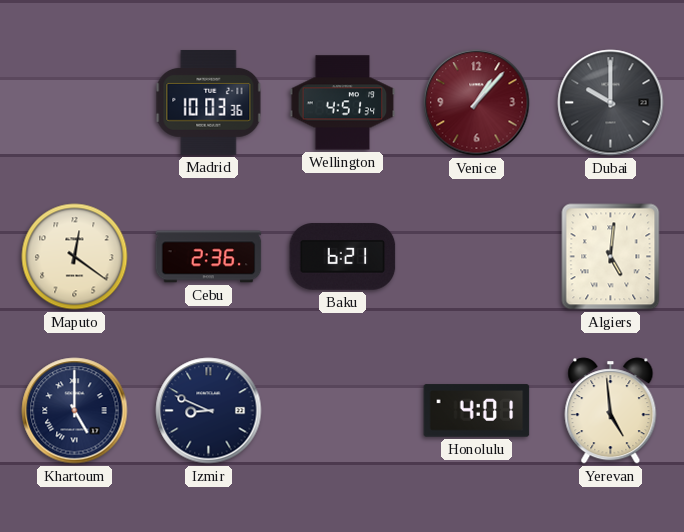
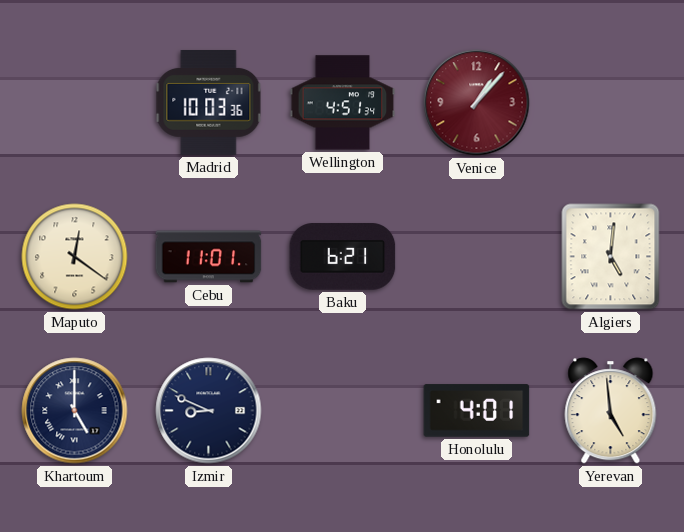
Dubai: 10:00 -> none
Cebu: 2:36 -> 11:01
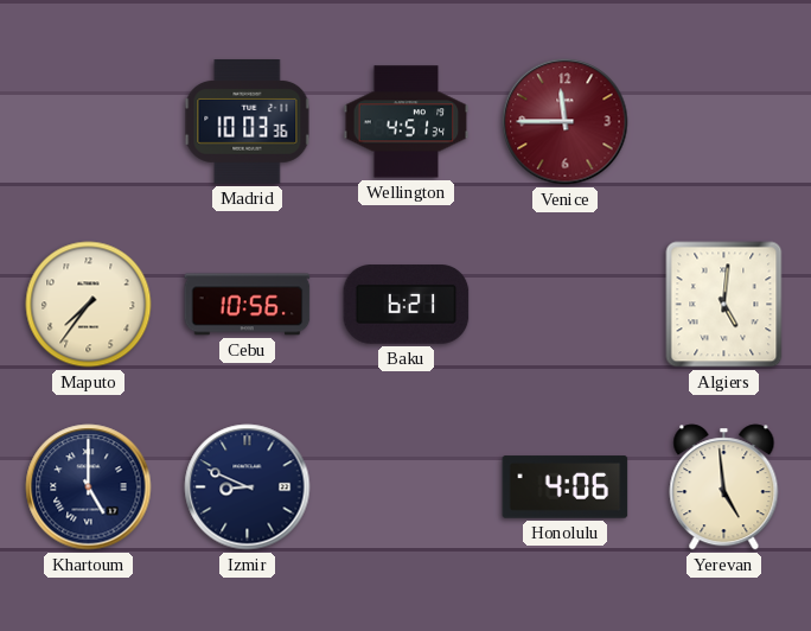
Venice: 1:07 -> 11:45
Maputo: 12:21 -> 7:36
Cebu: 11:01 -> 10:56
Honolulu: 4:01 -> 4:06
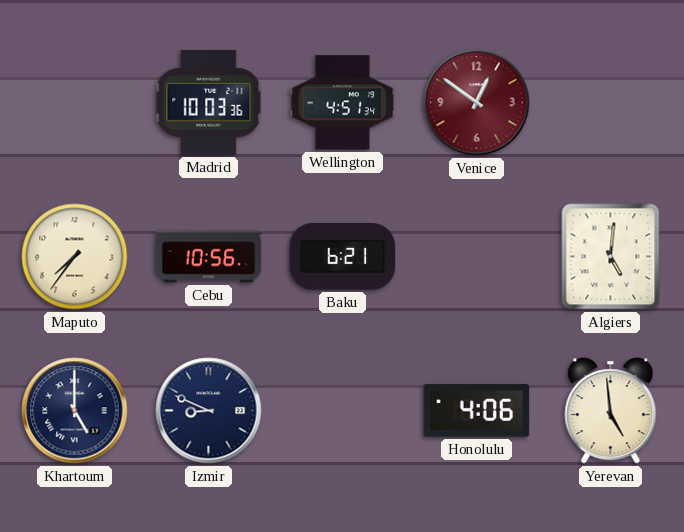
Venice: 11:45 -> 12:51
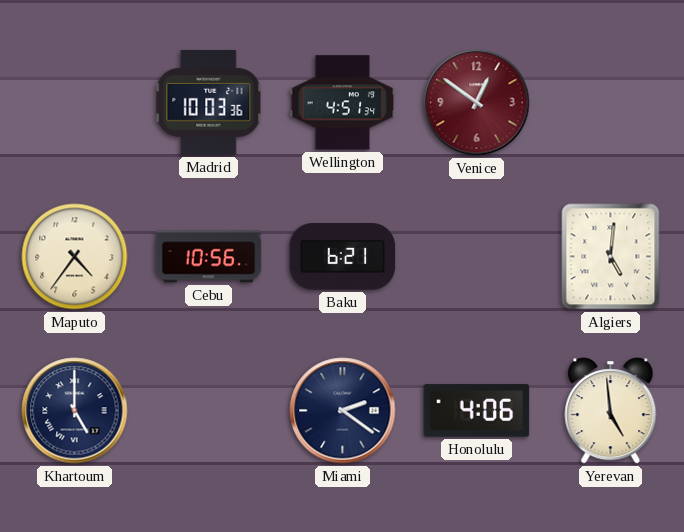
Maputo: 7:36 -> 4:36
Izmir: 8:49 -> none
Miami: none -> 2:21
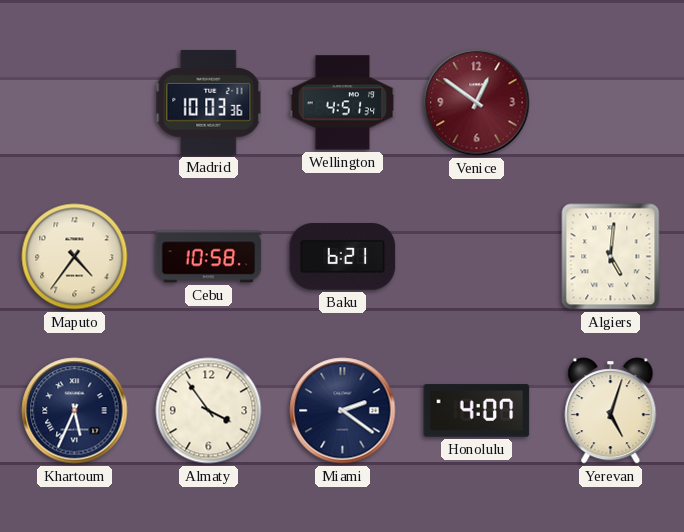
Cebu: 10:56 -> 10:58
Khartoum: 5:00 -> 5:34
Almaty: none -> 3:54
Honolulu: 4:06 -> 4:07
Yerevan: 4:59 -> 5:03
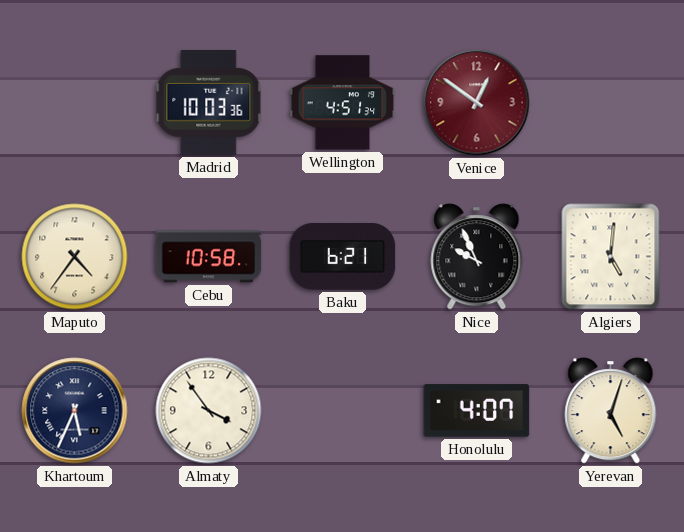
Nice: none -> 9:56
Miami: 2:21 -> none
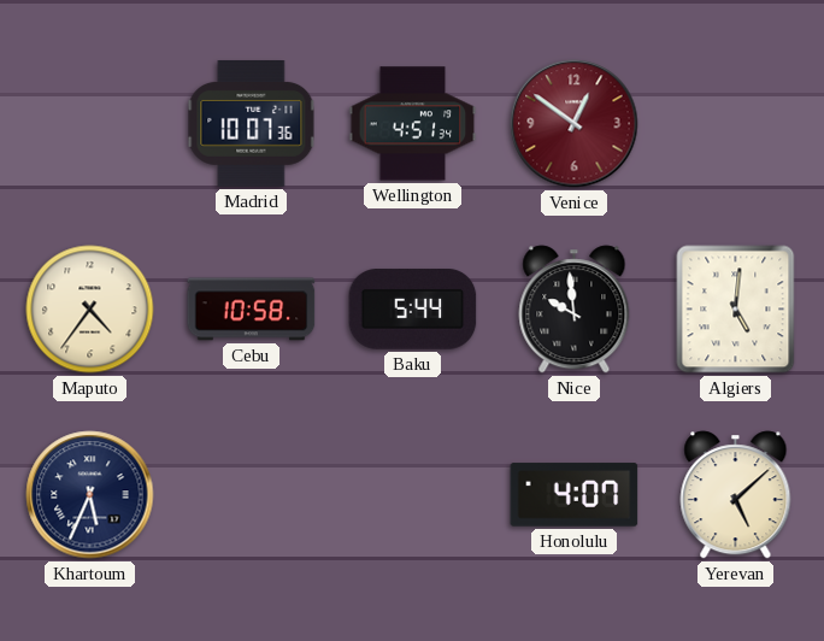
Madrid: 10:03 -> 10:07
Baku: 6:21 -> 5:44
Nice: 9:56 -> 9:59
Almaty: 3:54 -> none
Yerevan: 5:03 -> 5:08
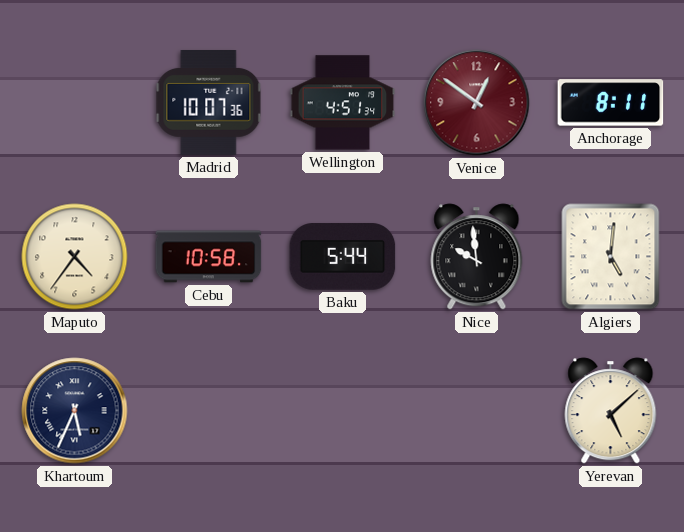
Anchorage: none -> 8:11
Honolulu: 4:07 -> none
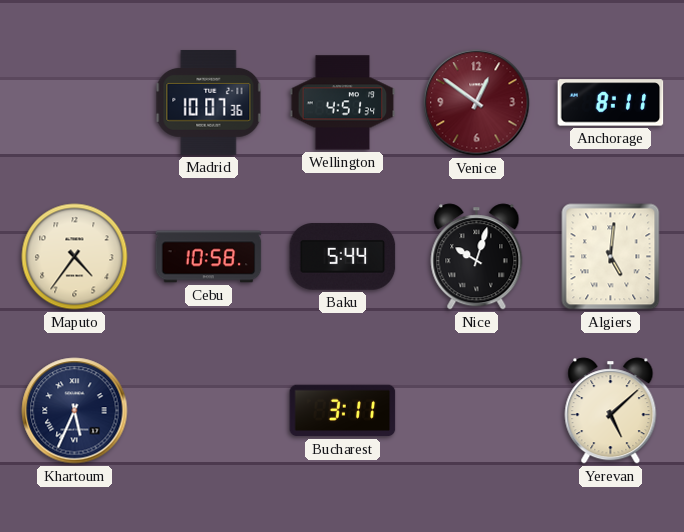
Nice: 9:59 -> 10:03
Bucharest: none -> 3:11
